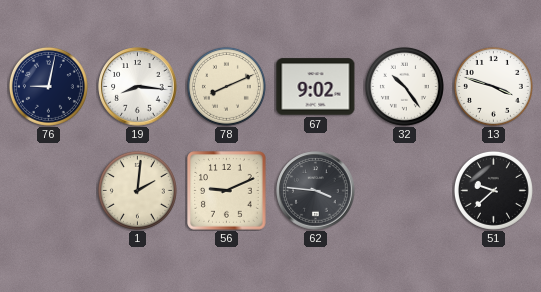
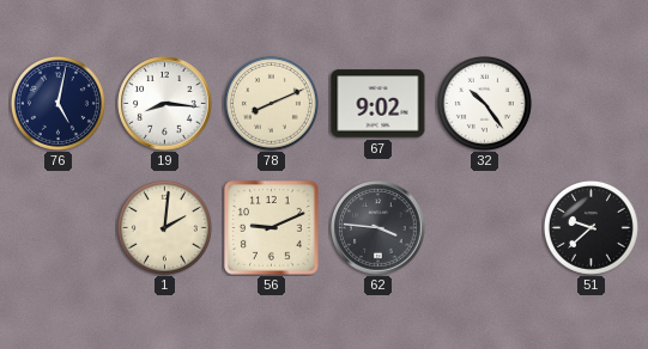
76: 9:02 -> 5:02
13: 3:48 -> none
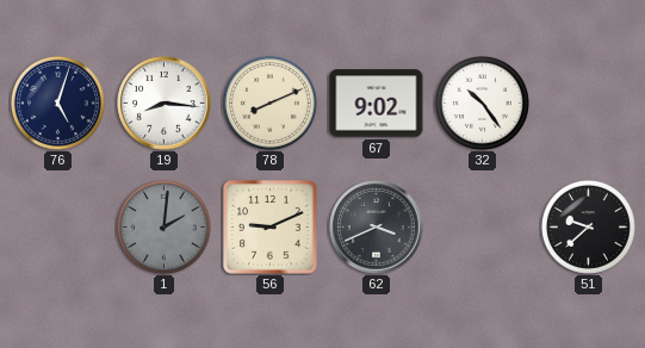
76: 5:02 -> 5:03
1 dial: cream -> grey
62: 3:46 -> 3:41
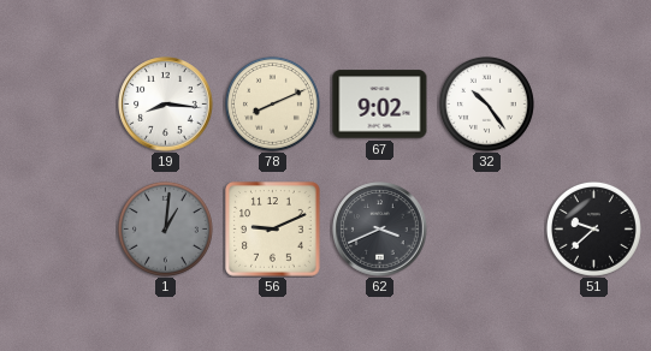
76: 5:03 -> none
1: 2:01 -> 1:01
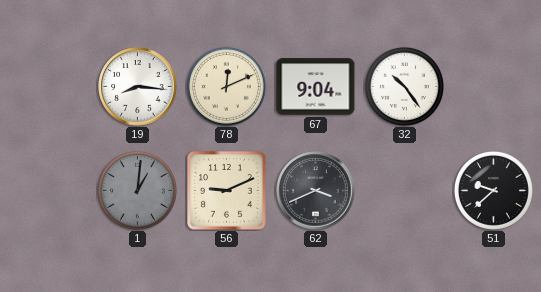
78: 8:11 -> 12:11
67: 9:02 -> 9:04
